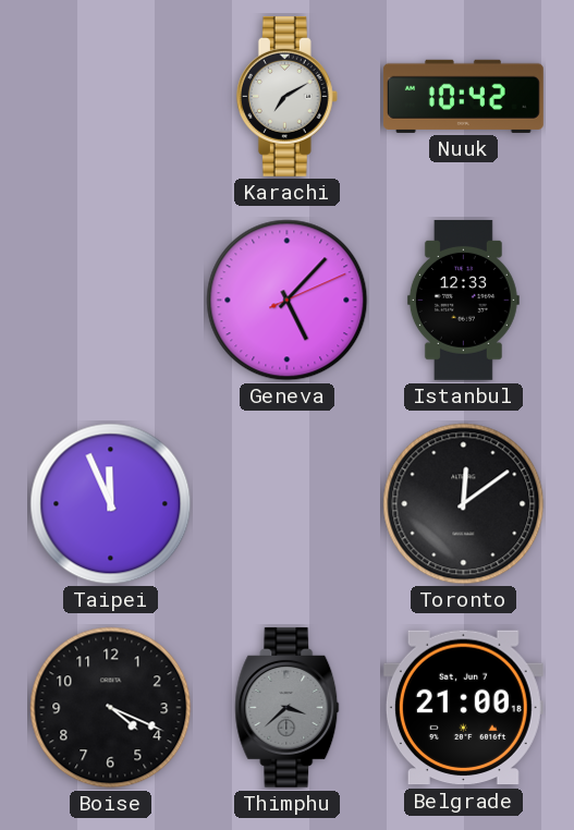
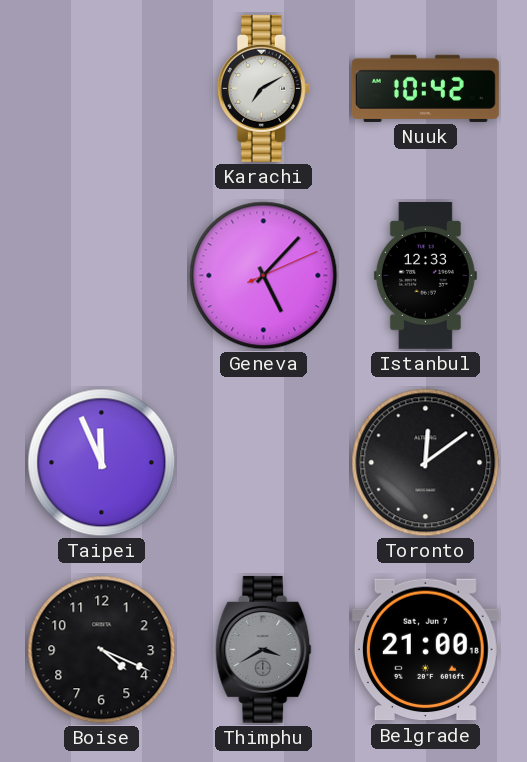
Thimphu: 3:38 -> 3:40
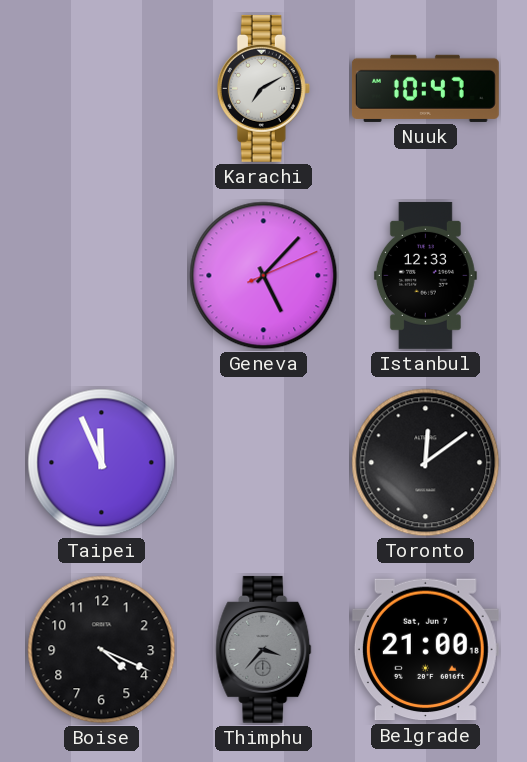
Nuuk: 10:42 -> 10:47
Thimphu: 3:40 -> 3:37
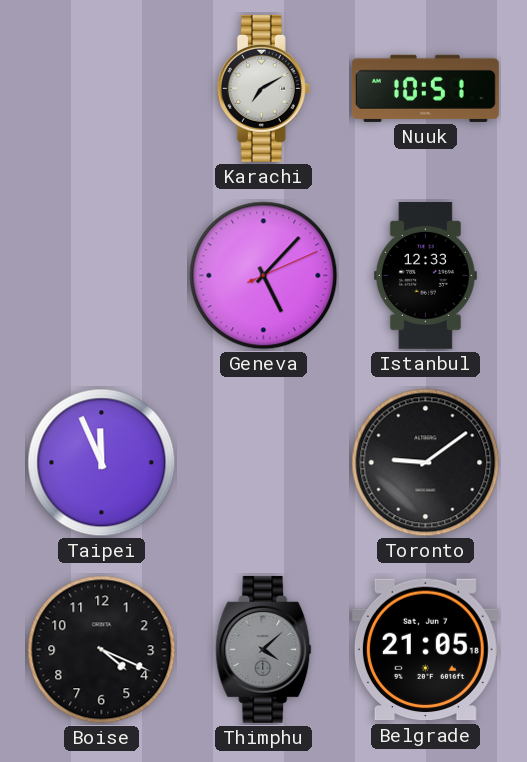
Nuuk: 10:47 -> 10:51
Toronto: 12:09 -> 9:09
Thimphu: 3:37 -> 4:08
Belgrade: 21:00 -> 21:05
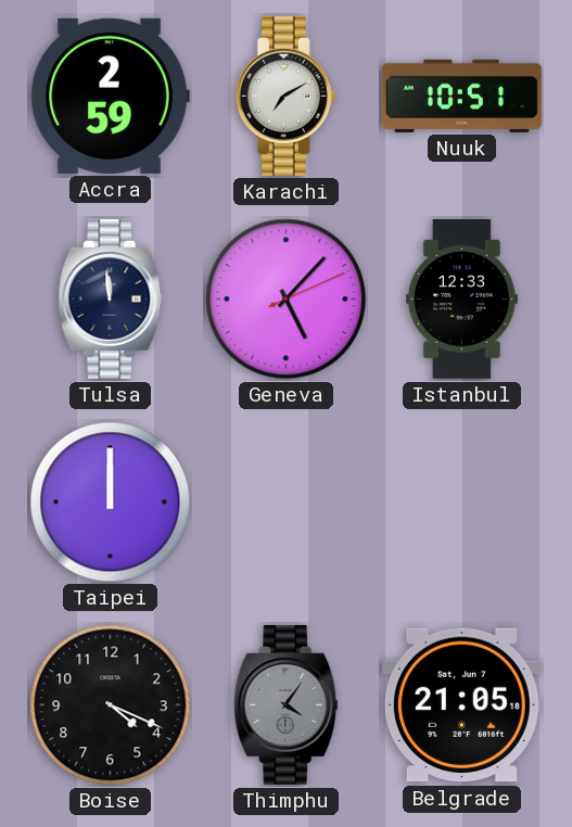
Accra: none -> 2:59
Tulsa: none -> 11:59
Taipei: 11:56 -> 12:00
Toronto: 9:09 -> none
Thimphu: 4:08 -> 4:06
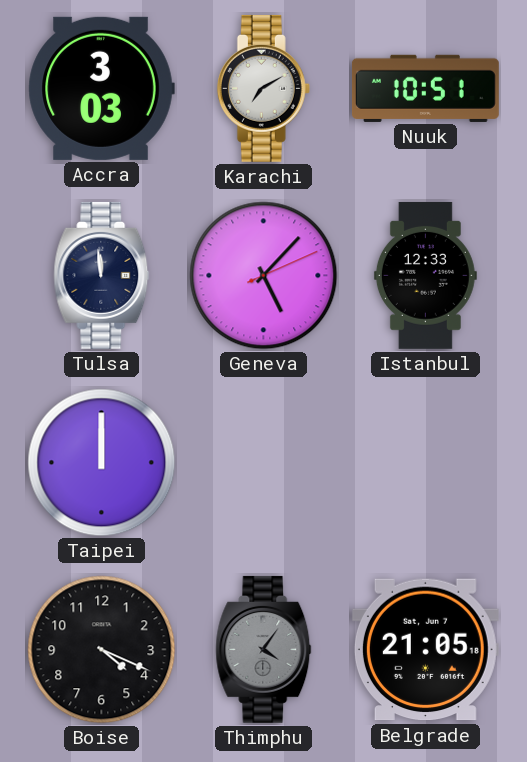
Accra: 2:59 -> 3:03
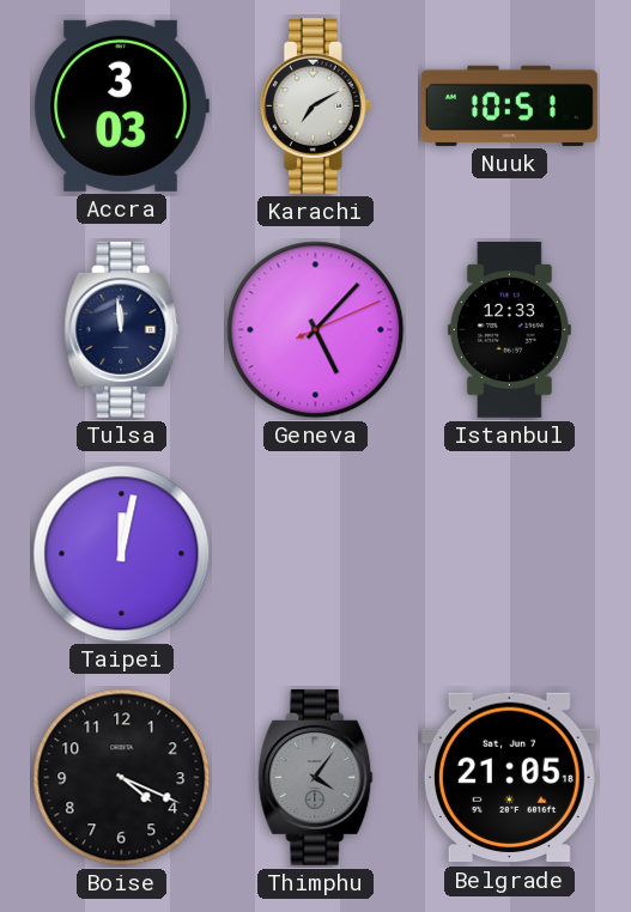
Taipei: 12:00 -> 12:02
